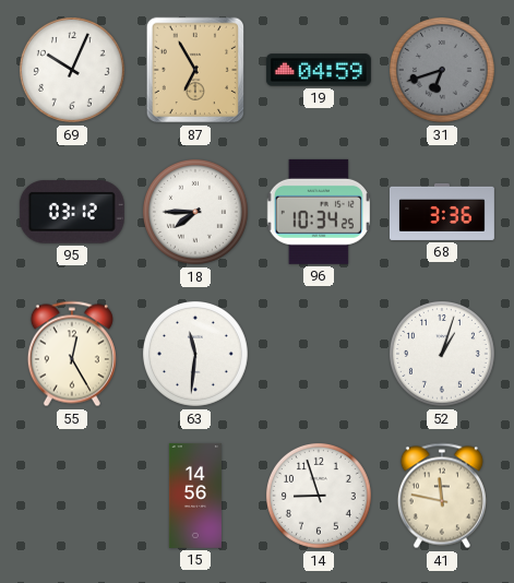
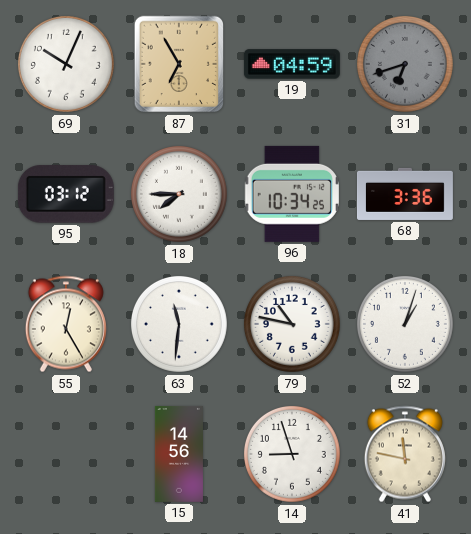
79: none -> 10:47
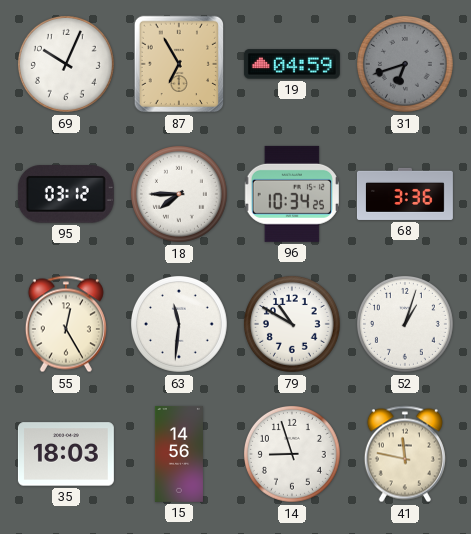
79: 10:47 -> 10:50
35: none -> 18:03
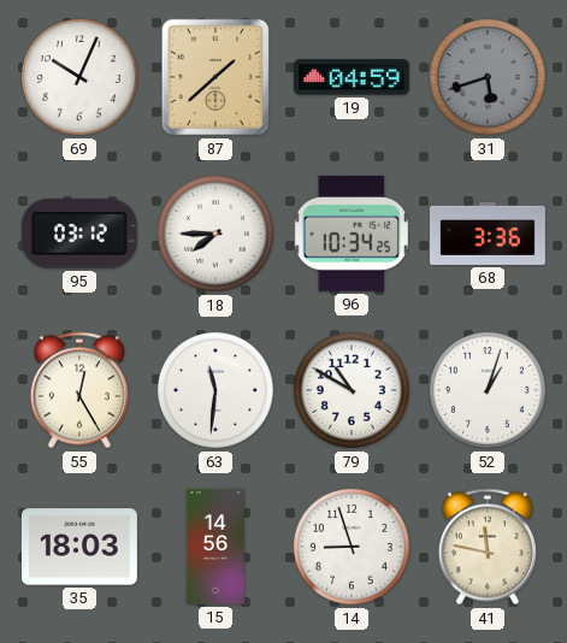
87: 6:55 -> 1:38
31: 6:42 -> 5:42
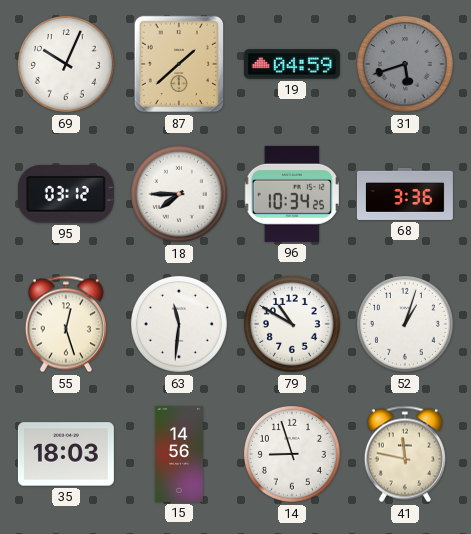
55: 12:25 -> 12:27
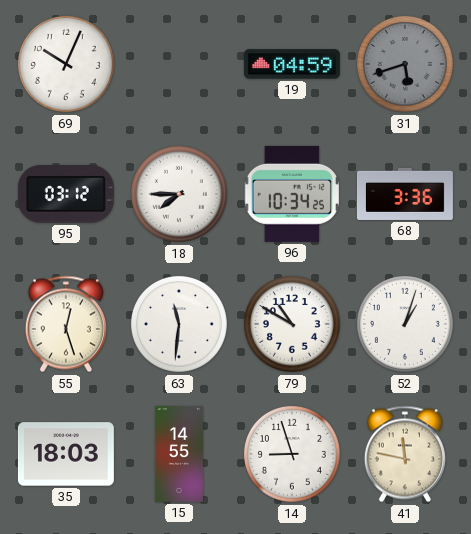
87: 1:38 -> none
15: 14:56 -> 14:55
